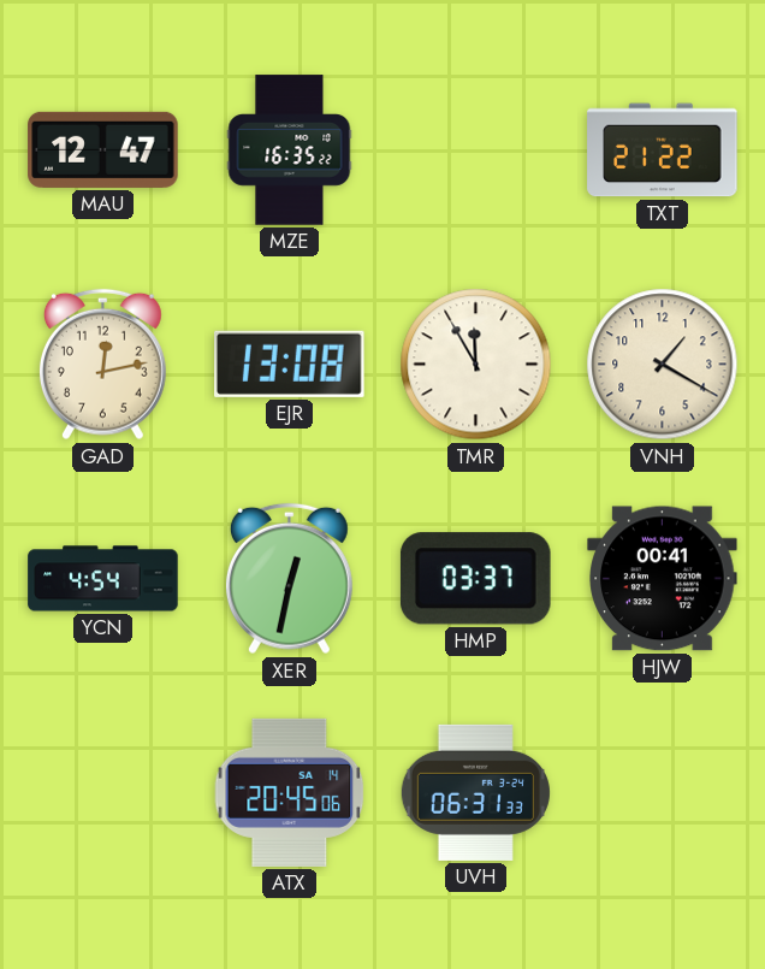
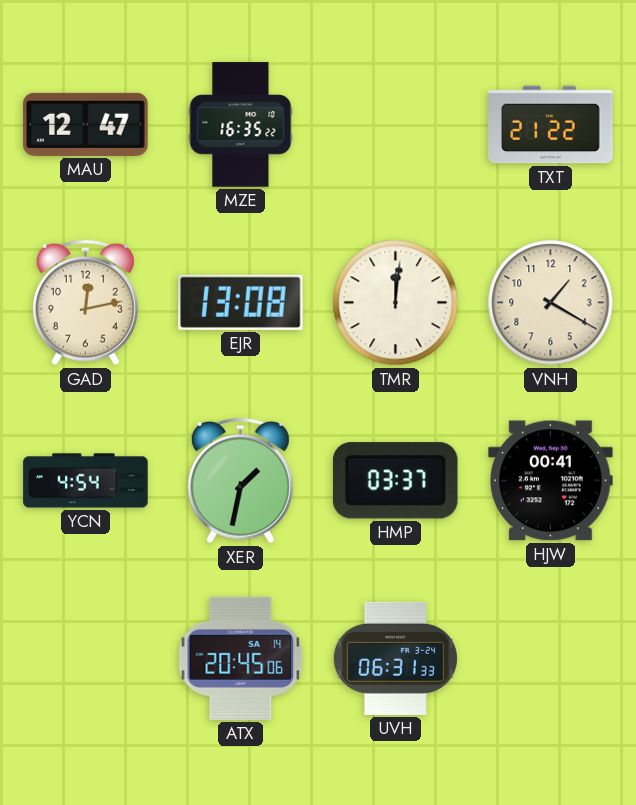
TMR: 11:55 -> 12:01
XER: 12:32 -> 1:32
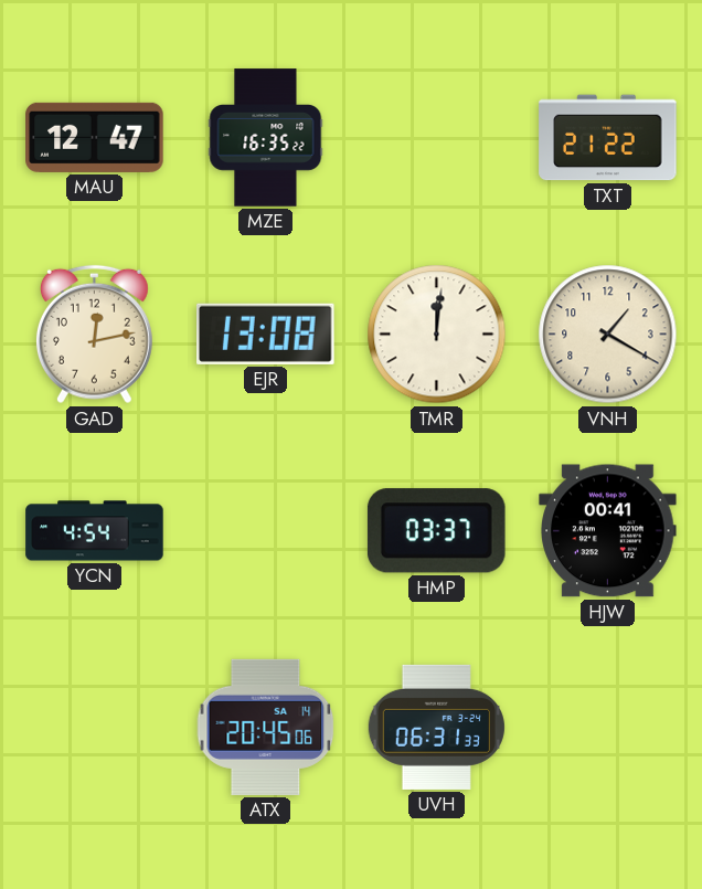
XER: 1:32 -> none
